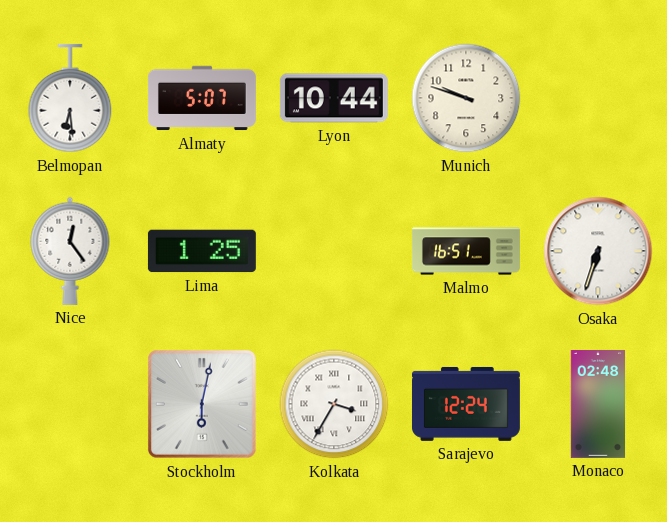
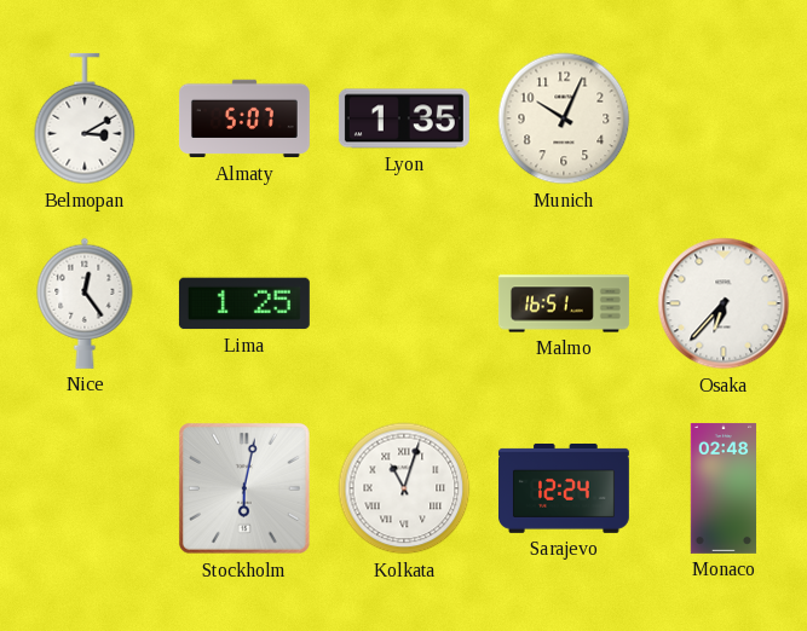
Belmopan: 6:29 -> 3:10
Lyon: 10:44 -> 1:35
Munich: 9:48 -> 10:04
Osaka: 6:33 -> 6:37
Kolkata: 3:35 -> 11:03
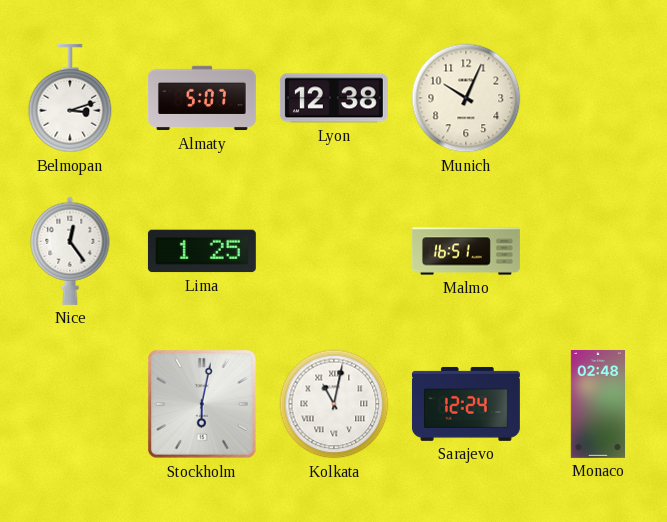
Belmopan: 3:10 -> 3:12
Lyon: 1:35 -> 12:38
Osaka: 6:37 -> none
Kolkata: 11:03 -> 11:02
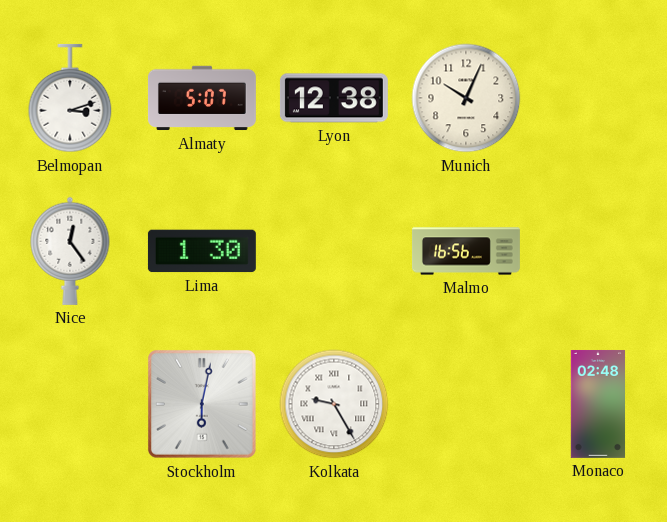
Lima: 1:25 -> 1:30
Malmo: 16:51 -> 16:56
Kolkata: 11:02 -> 9:25
Sarajevo: 12:24 -> none
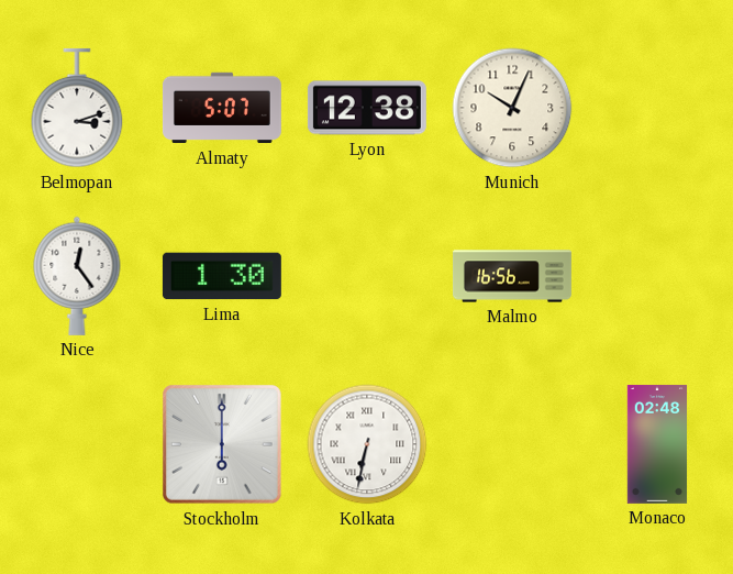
Stockholm: 6:02 -> 6:00
Kolkata: 9:25 -> 6:32
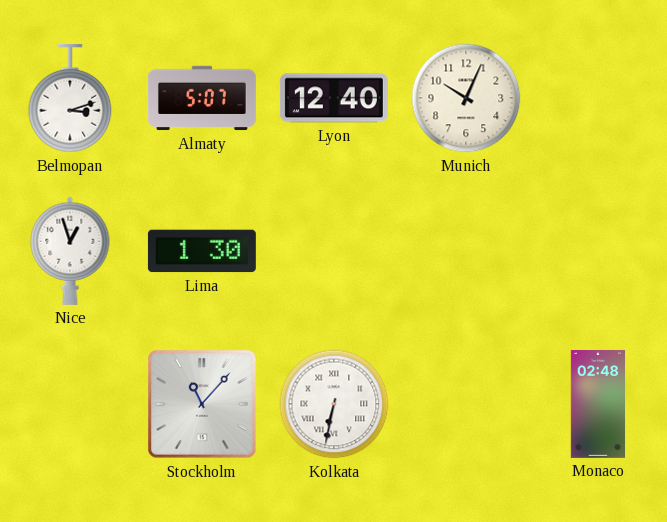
Lyon: 12:38 -> 12:40
Nice: 12:24 -> 12:57
Malmo: 16:56 -> none
Stockholm: 6:00 -> 11:07
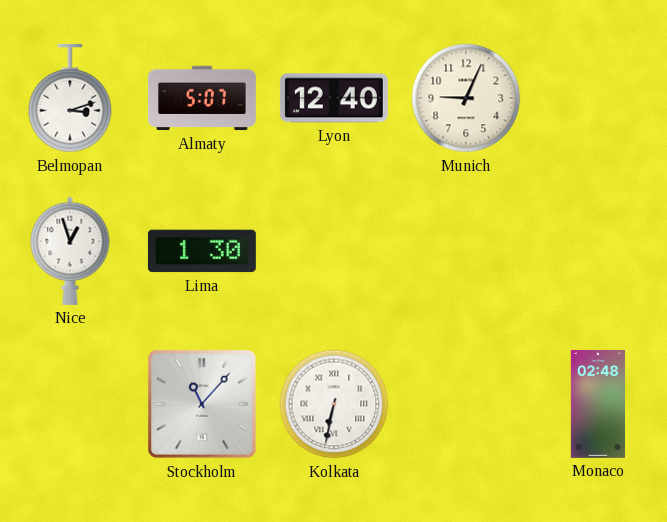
Munich: 10:04 -> 9:04
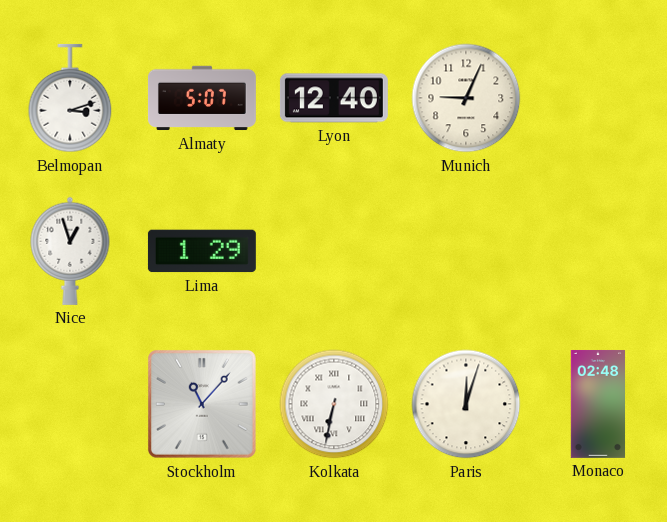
Lima: 1:30 -> 1:29
Paris: none -> 12:03
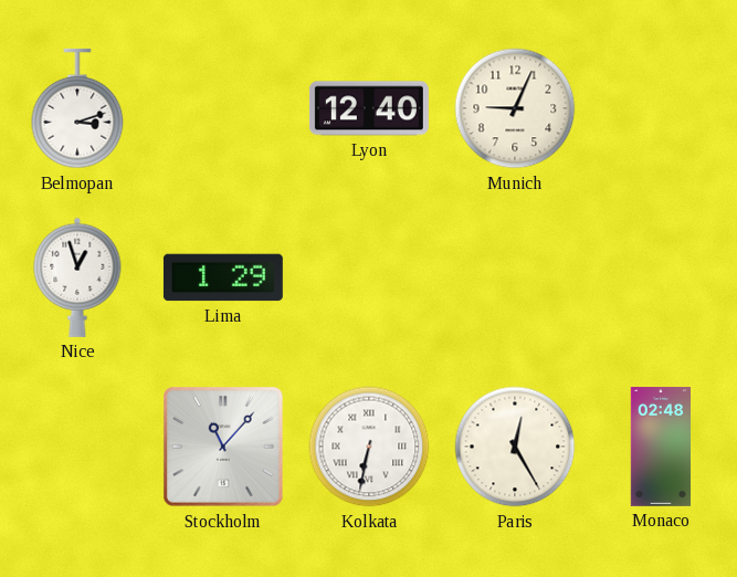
Almaty: 5:07 -> none
Paris: 12:03 -> 12:25
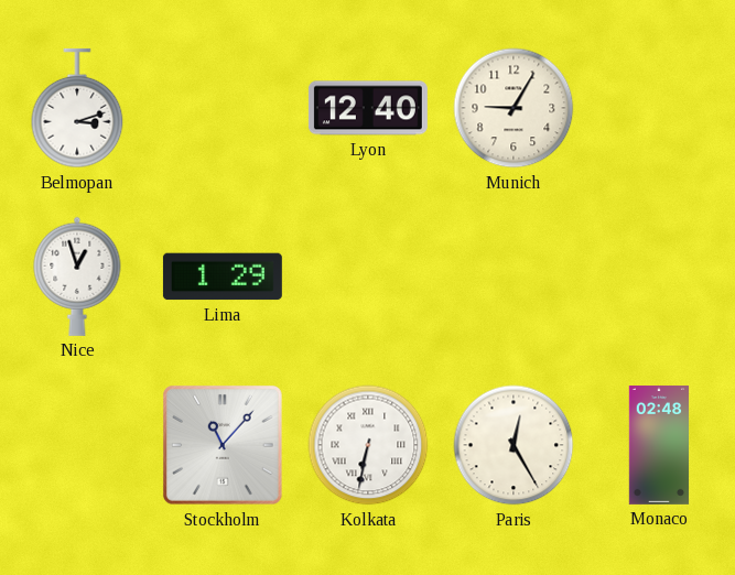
Munich: 9:04 -> 9:05
